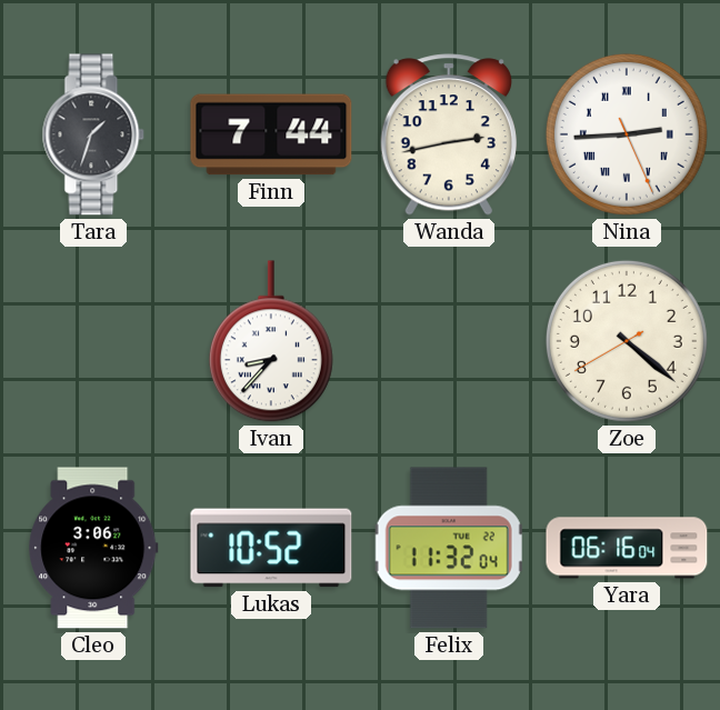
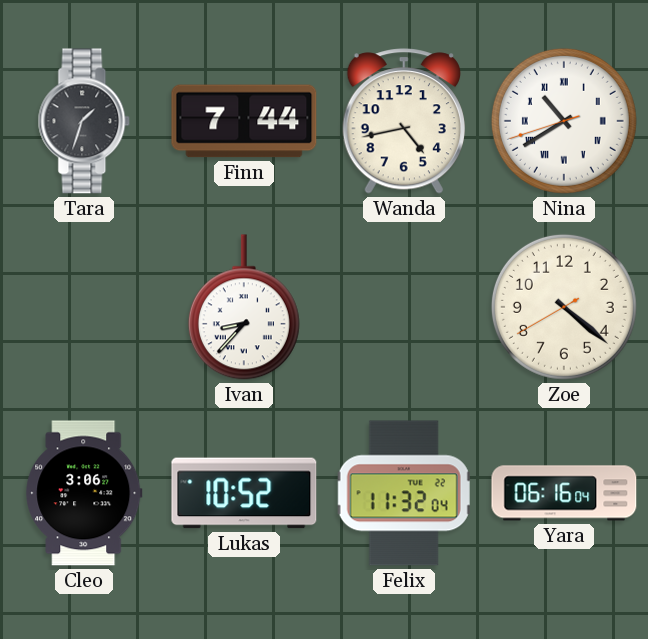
Wanda: 2:43 -> 4:43
Nina: 2:44 -> 10:39
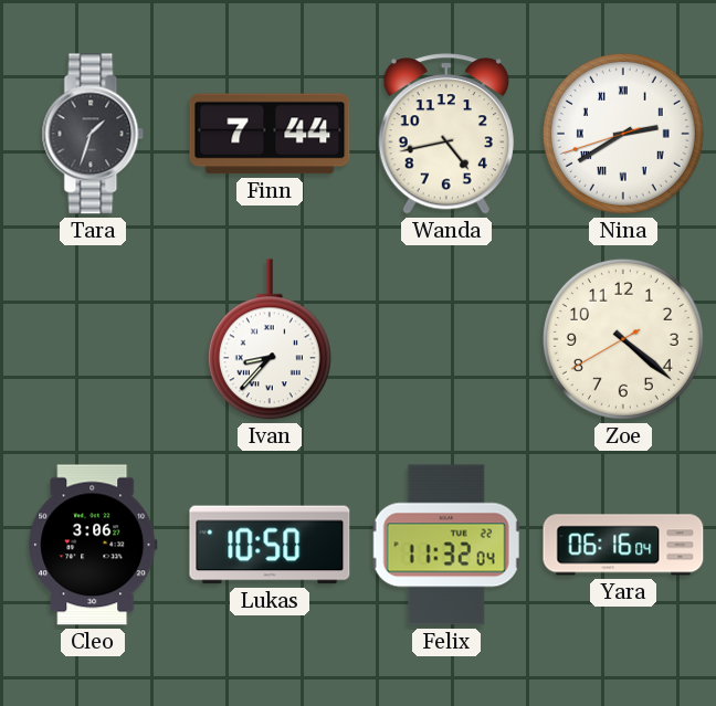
Nina: 10:39 -> 2:39
Lukas: 10:52 -> 10:50
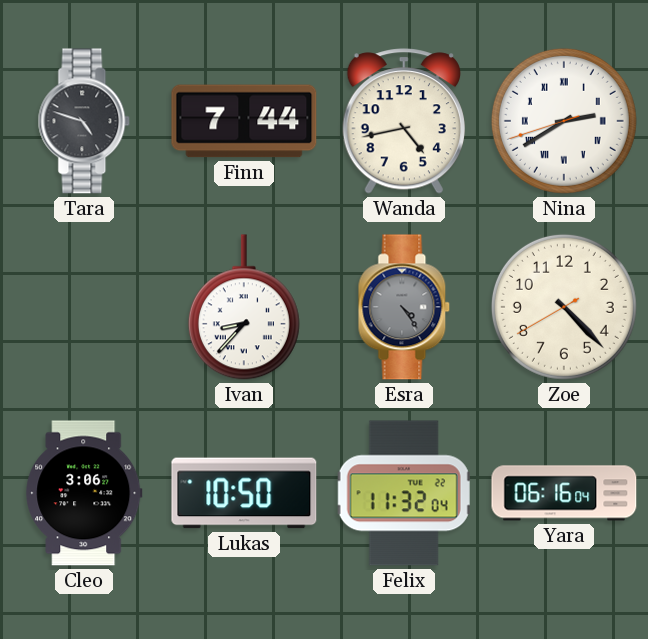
Tara: 1:33 -> 4:48
Esra: none -> 4:24
Zoe: 4:21 -> 4:22
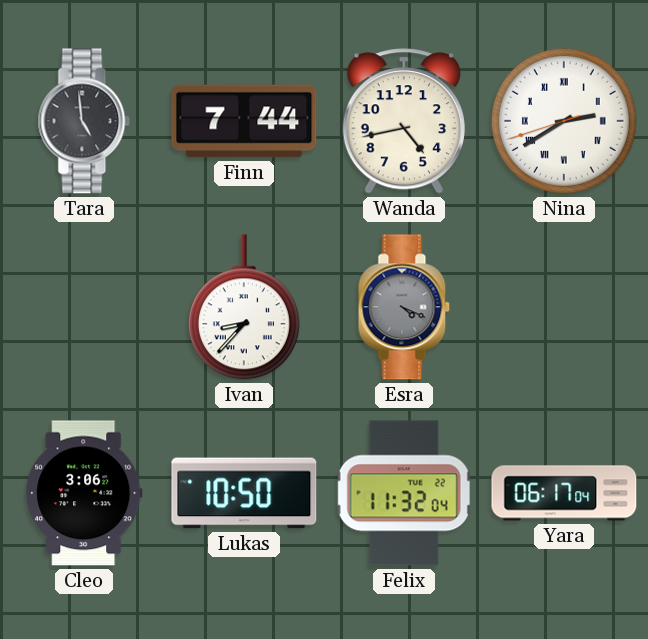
Tara: 4:48 -> 4:59
Esra: 4:24 -> 4:19
Zoe: 4:22 -> none
Yara: 06:16 -> 06:17
